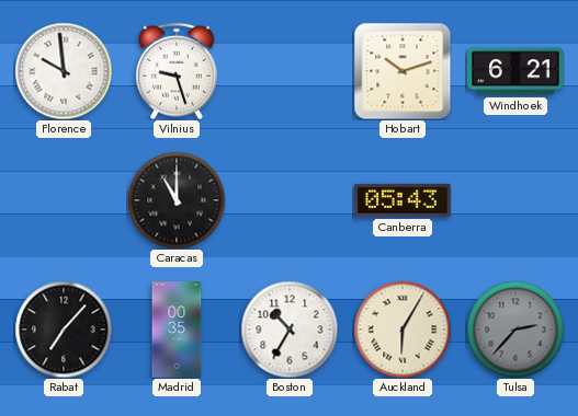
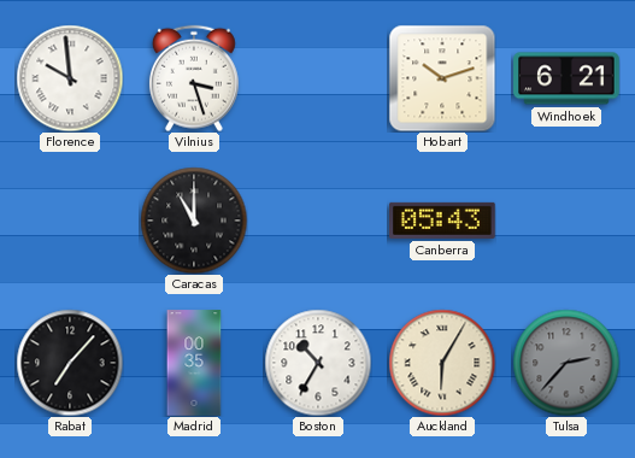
Vilnius: 9:27 -> 3:27
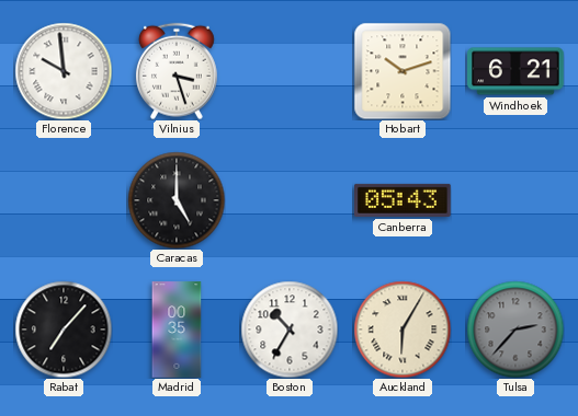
Caracas: 11:00 -> 5:00
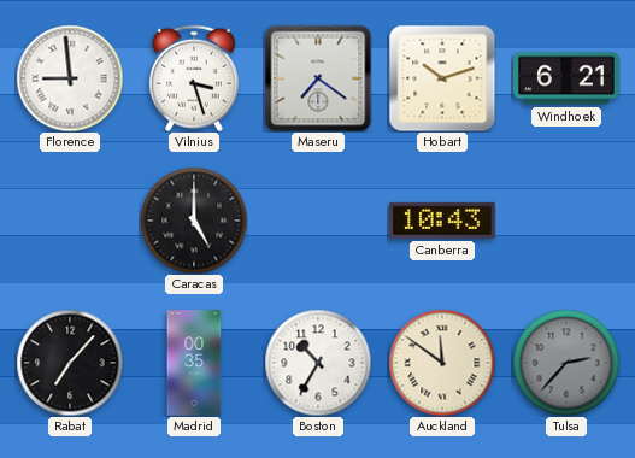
Florence: 9:59 -> 8:59
Maseru: none -> 7:21
Canberra: 05:43 -> 10:43
Auckland: 6:05 -> 11:51
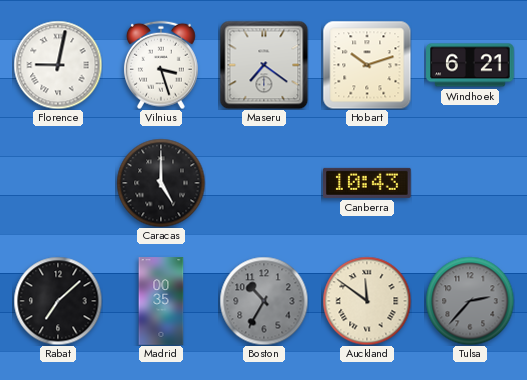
Florence: 8:59 -> 9:02
Rabat: 7:07 -> 7:08
Boston dial: white -> grey
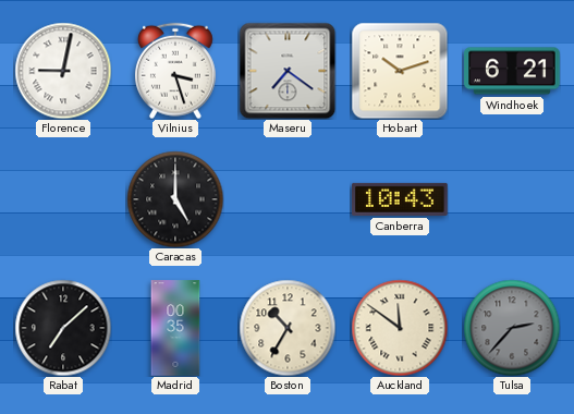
Boston dial: grey -> cream
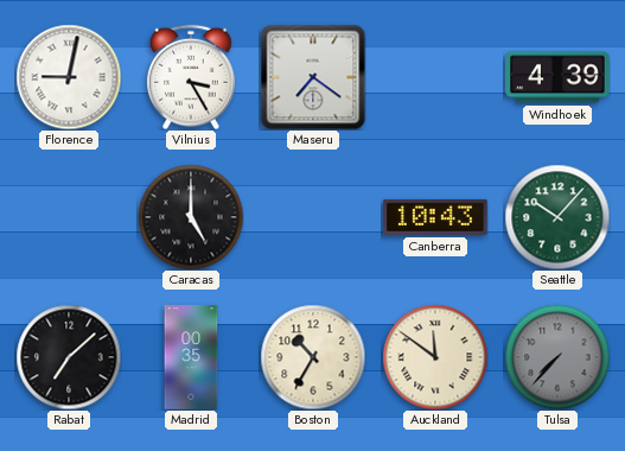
Vilnius: 3:27 -> 3:25
Hobart: 10:12 -> none
Windhoek: 6:21 -> 4:39
Seattle: none -> 10:07
Tulsa: 2:37 -> 7:37
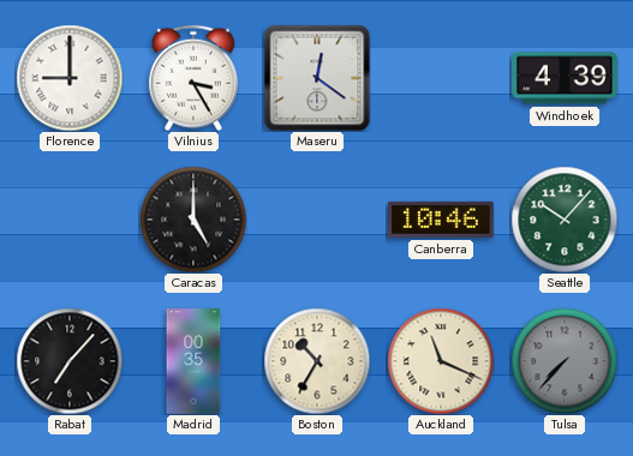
Florence: 9:02 -> 9:00
Maseru: 7:21 -> 12:21
Canberra: 10:43 -> 10:46
Rabat: 7:08 -> 7:07
Auckland: 11:51 -> 11:19
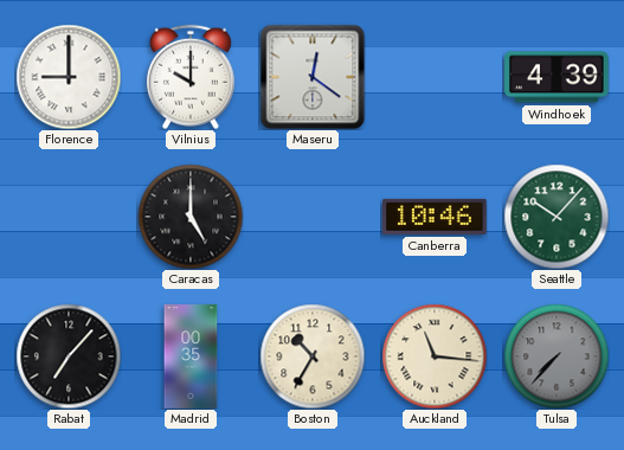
Vilnius: 3:25 -> 10:00
Auckland: 11:19 -> 11:16
